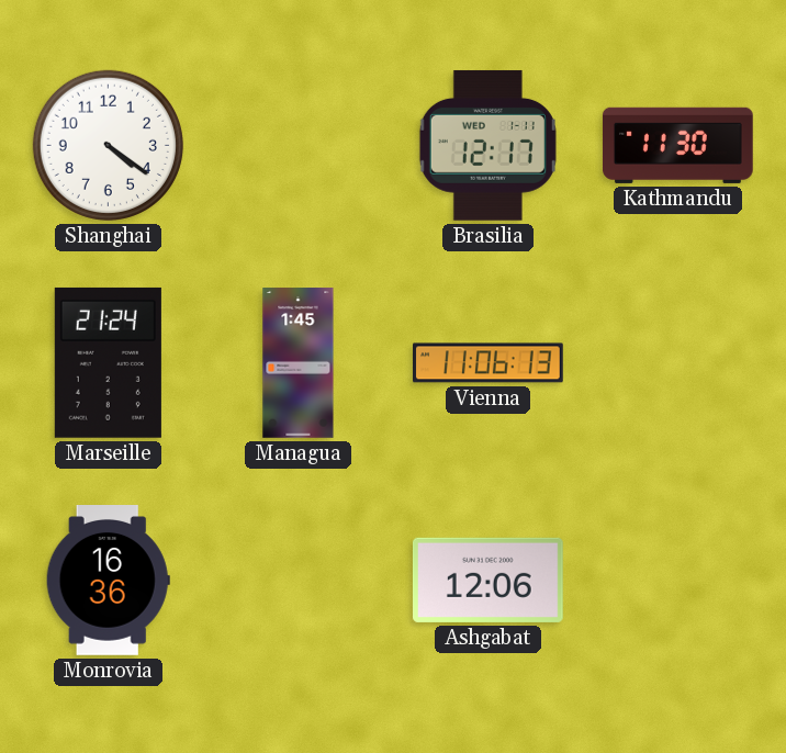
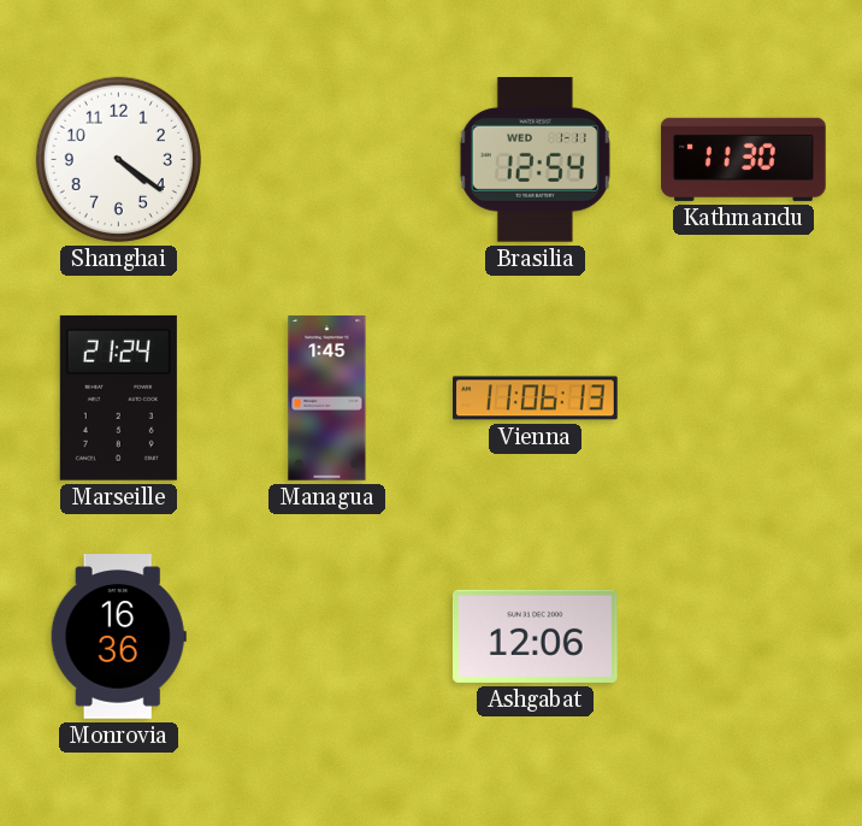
Brasilia: 12:17 -> 12:54
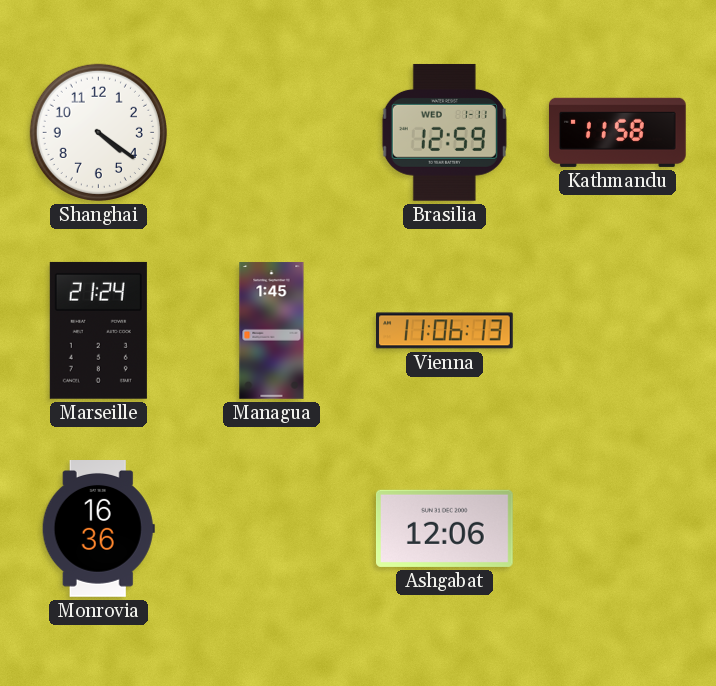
Brasilia: 12:54 -> 12:59
Kathmandu: 11:30 -> 11:58
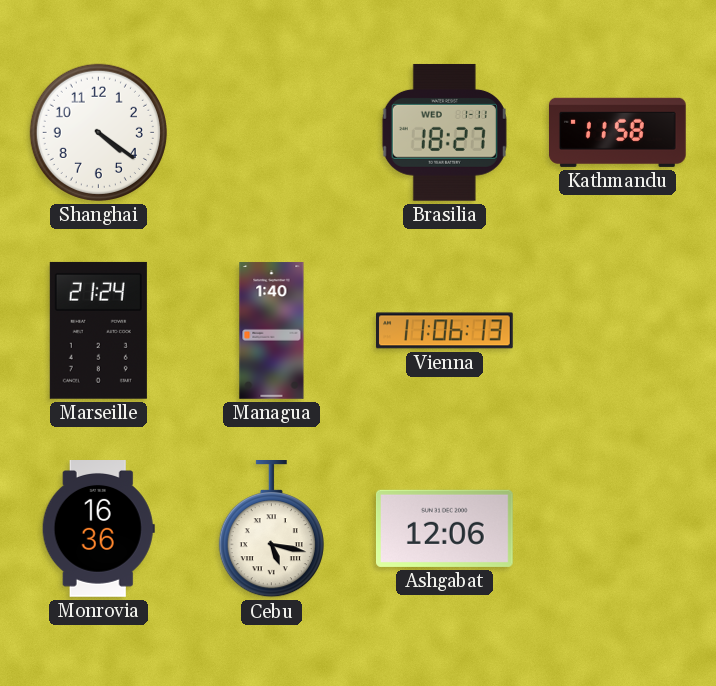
Brasilia: 12:59 -> 18:27
Managua: 1:45 -> 1:40
Cebu: none -> 5:17
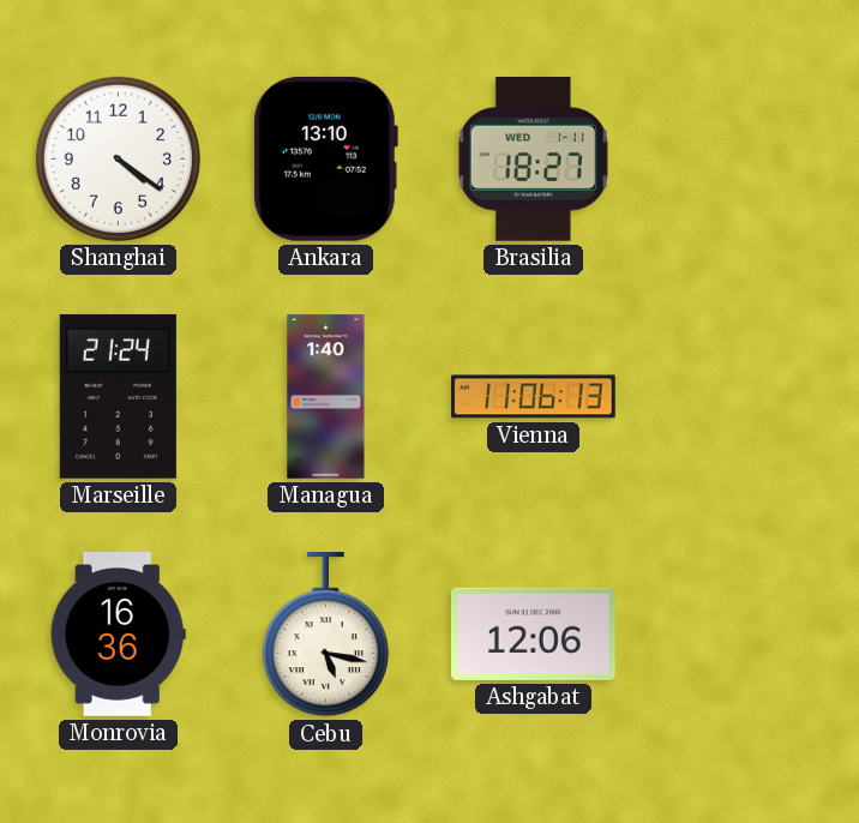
Ankara: none -> 13:10
Kathmandu: 11:58 -> none
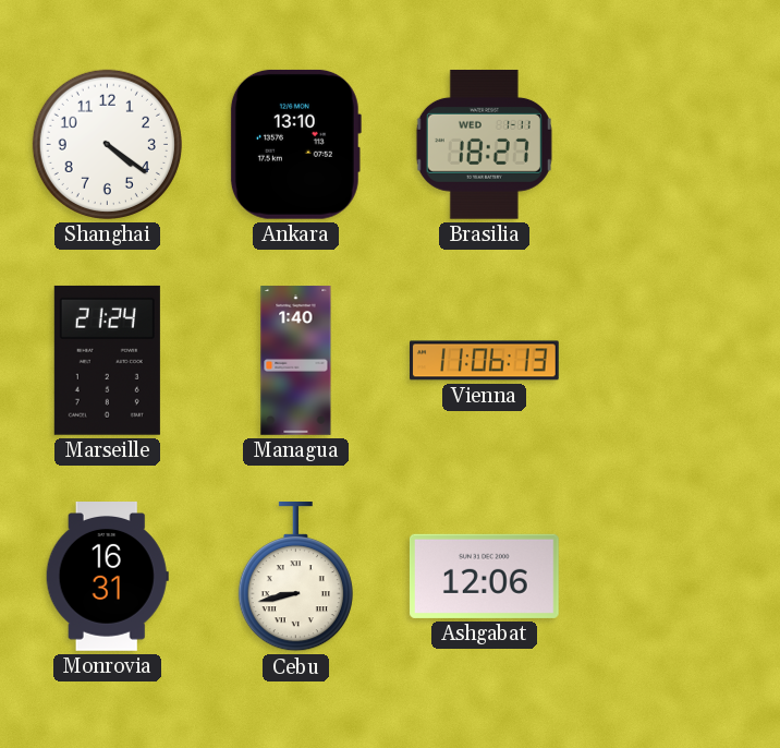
Monrovia: 16:36 -> 16:31
Cebu: 5:17 -> 8:43
